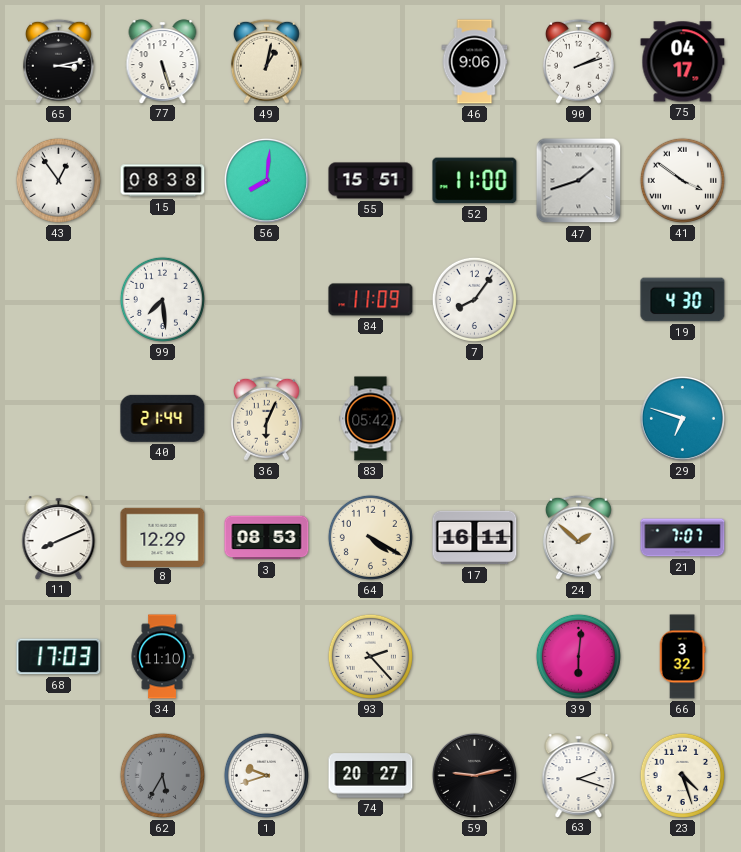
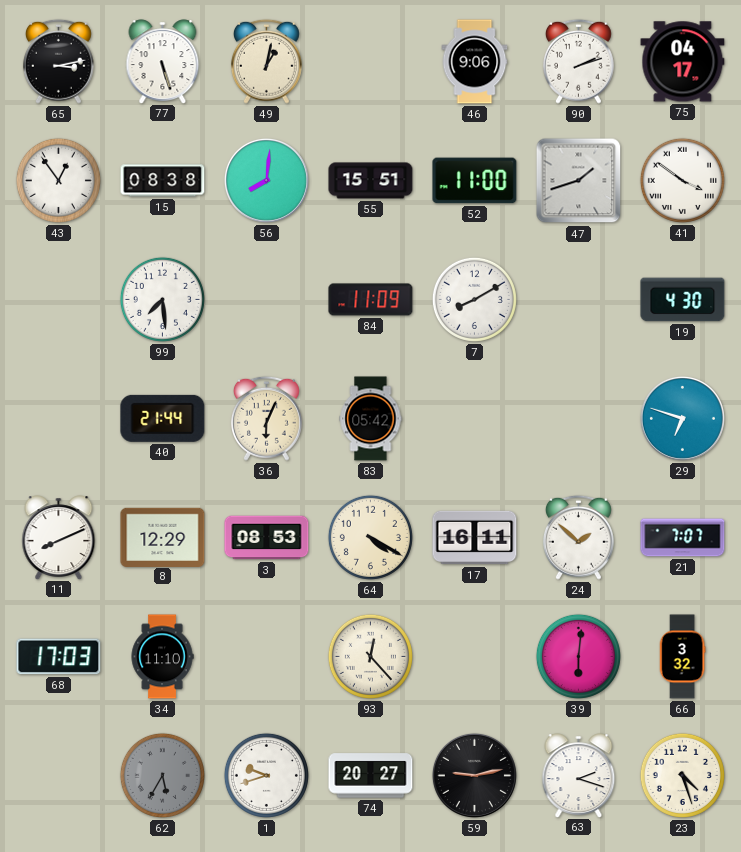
7: 8:06 -> 8:10
93: 2:23 -> 12:23
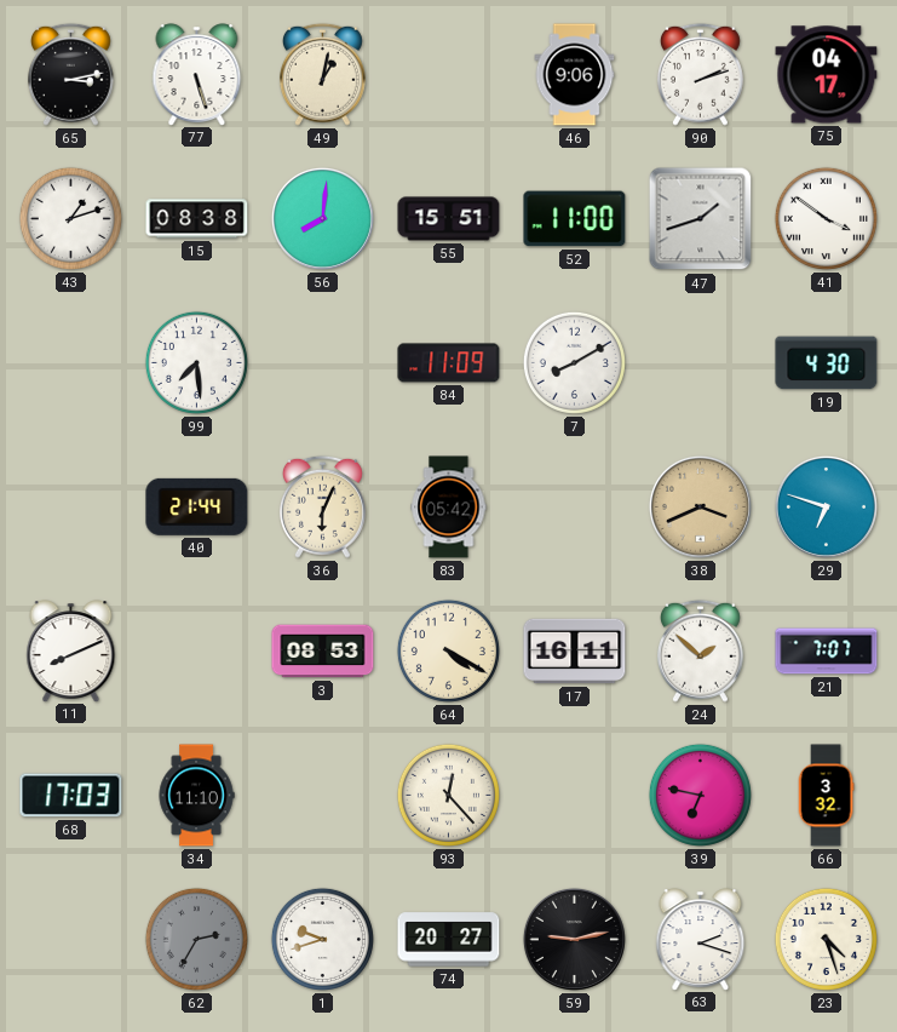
43: 12:54 -> 1:12
38: none -> 3:41
8: 12:29 -> none
39: 6:01 -> 6:47
62: 5:35 -> 2:35
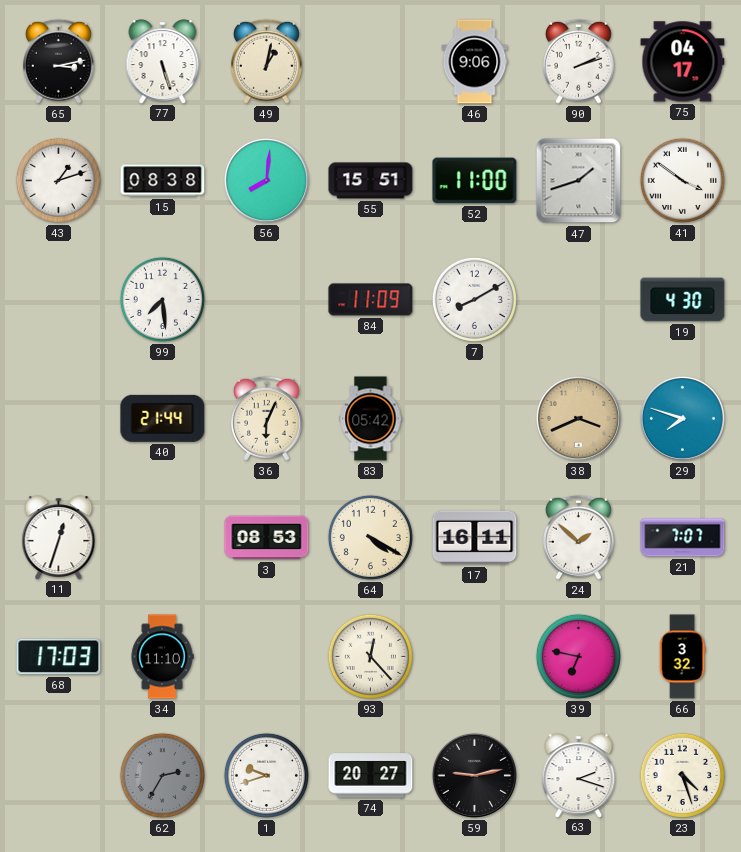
29: 6:48 -> 7:48
11: 8:11 -> 12:33
